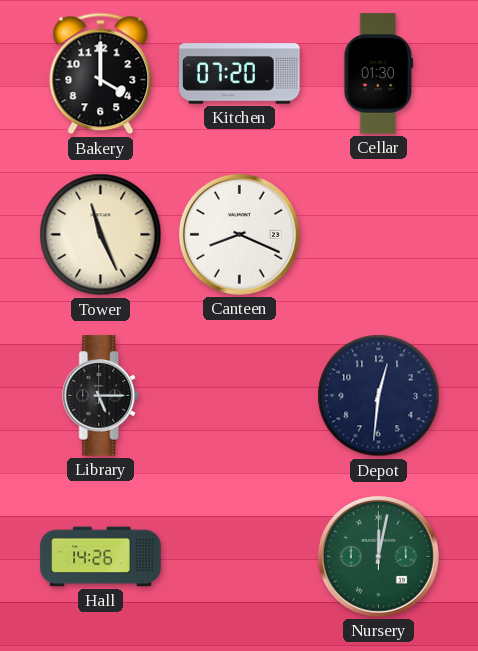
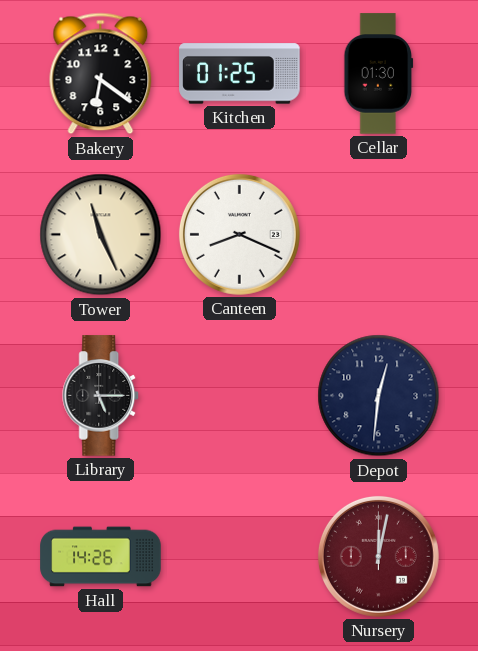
Bakery: 4:00 -> 6:21
Kitchen: 07:20 -> 01:25
Nursery dial: green -> burgundy
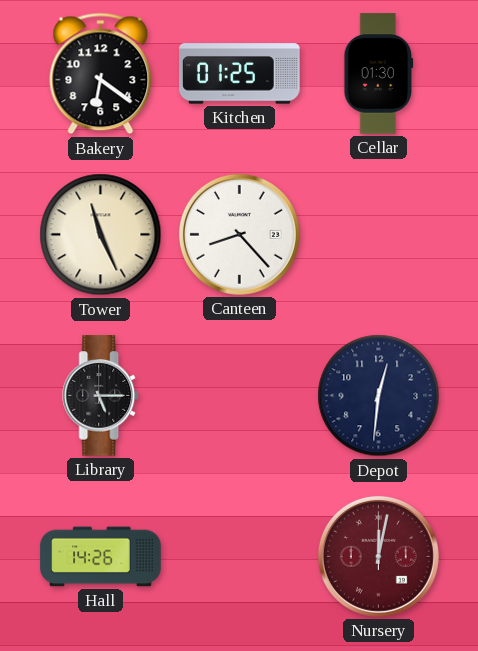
Canteen: 8:19 -> 8:23
